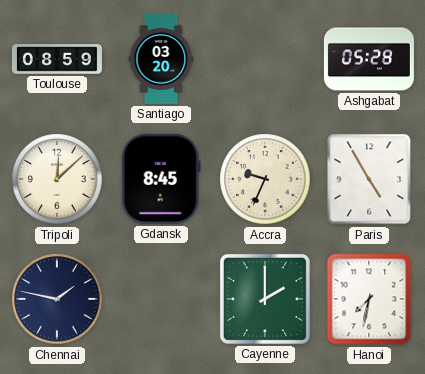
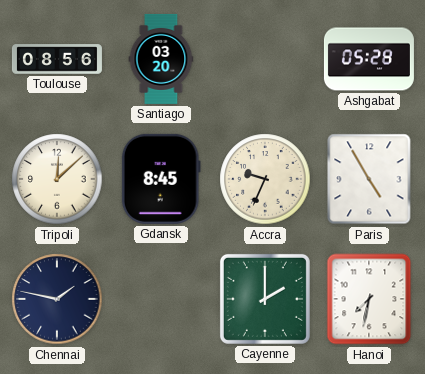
Toulouse: 08:59 -> 08:56
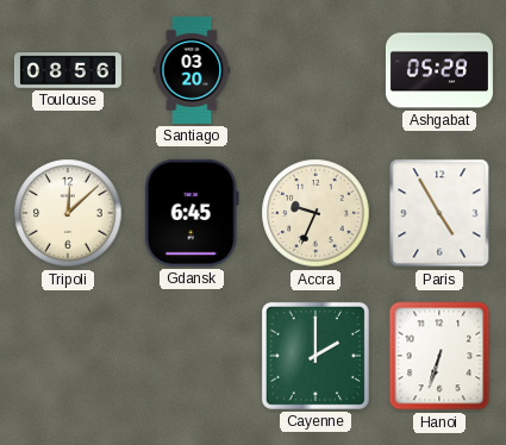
Gdansk: 8:45 -> 6:45
Chennai: 1:47 -> none
Hanoi: 7:32 -> 6:33
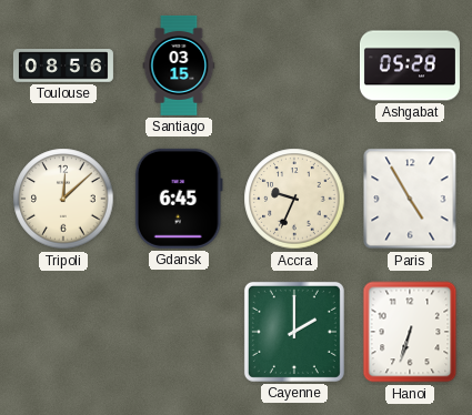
Santiago: 03:20 -> 03:15
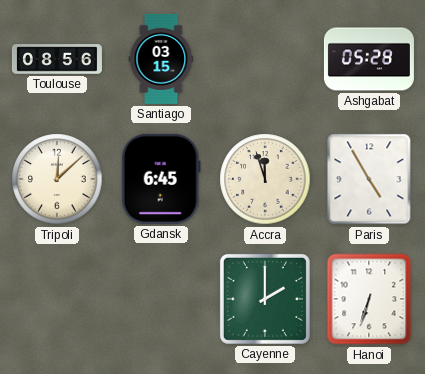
Accra: 9:34 -> 11:57
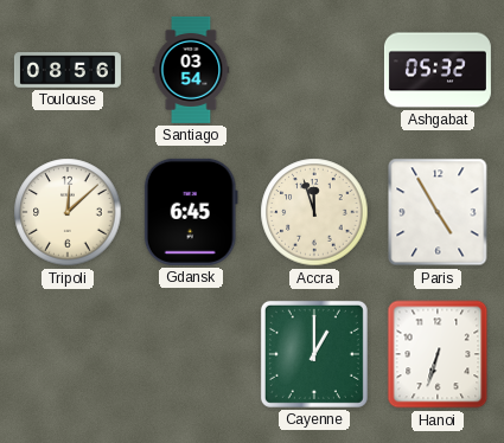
Santiago: 03:15 -> 03:54
Ashgabat: 05:28 -> 05:32
Cayenne: 2:00 -> 1:00
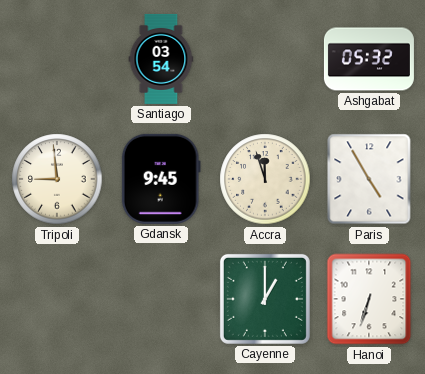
Toulouse: 08:56 -> none
Tripoli: 12:08 -> 8:59
Gdansk: 6:45 -> 9:45
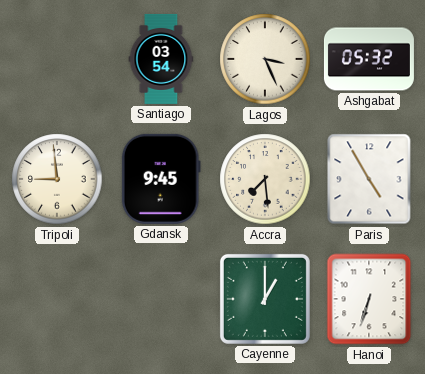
Lagos: none -> 3:26
Accra: 11:57 -> 7:29
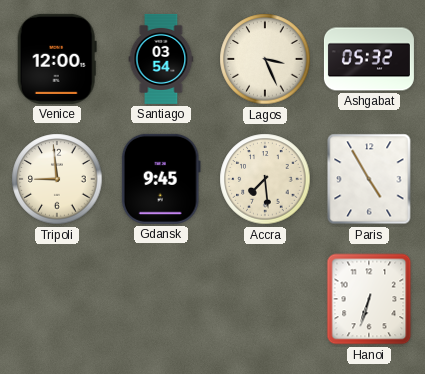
Venice: none -> 12:00
Cayenne: 1:00 -> none
